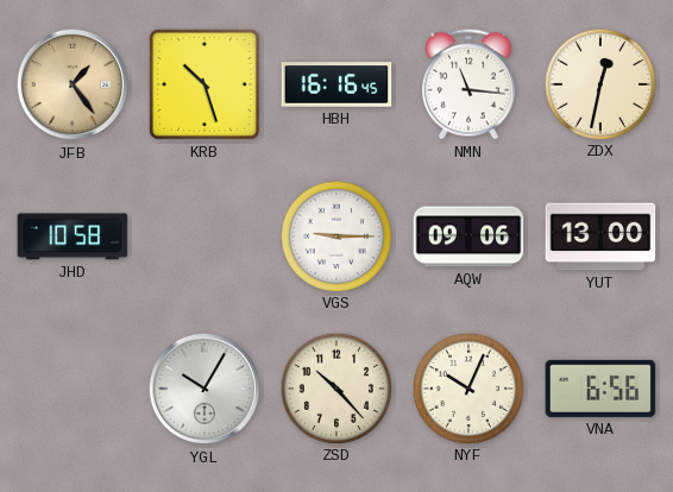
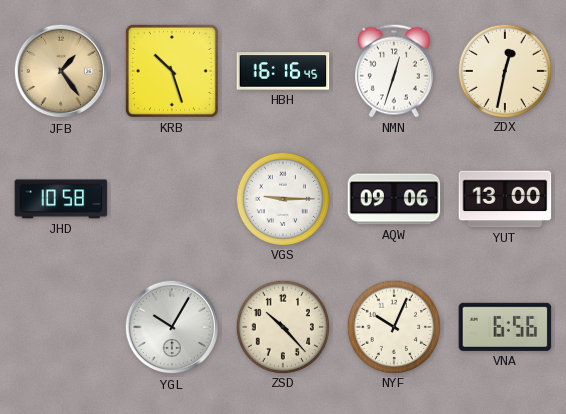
NMN: 11:16 -> 12:33
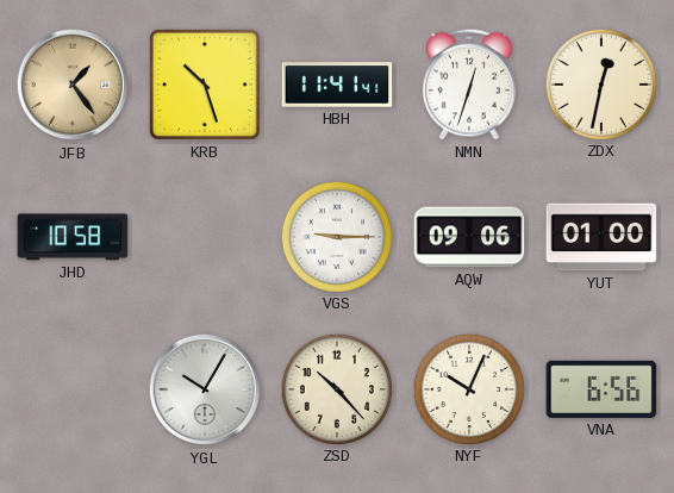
HBH: 16:16 -> 11:41
YUT: 13:00 -> 01:00
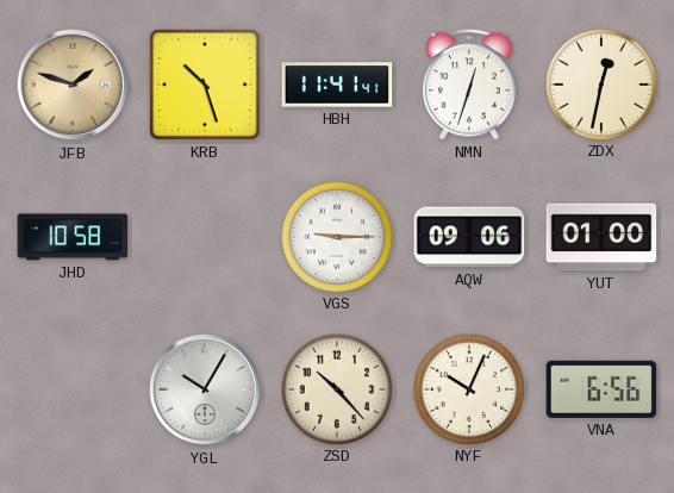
JFB: 1:24 -> 1:48
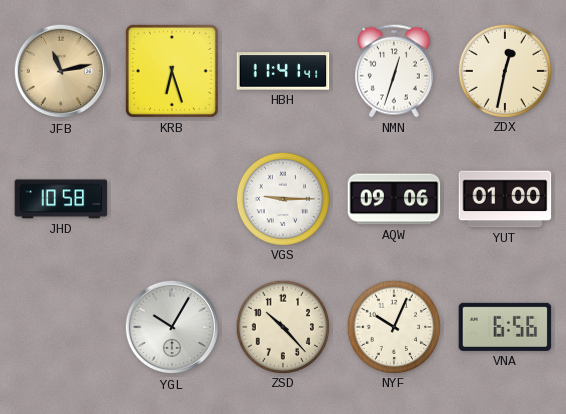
JFB: 1:48 -> 11:13
KRB: 10:27 -> 6:27
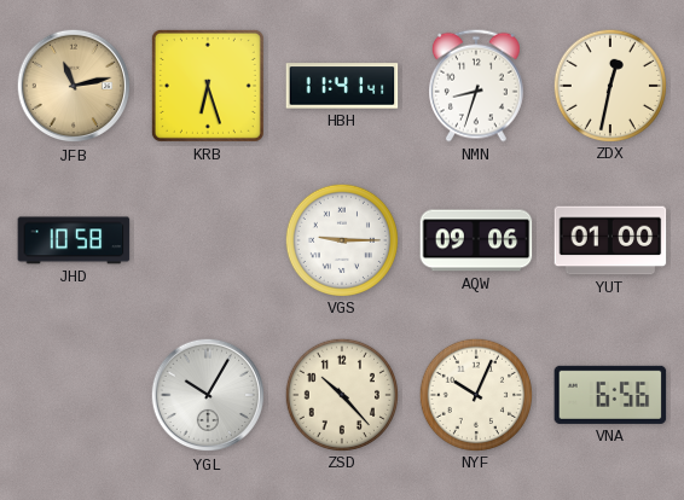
NMN: 12:33 -> 8:33
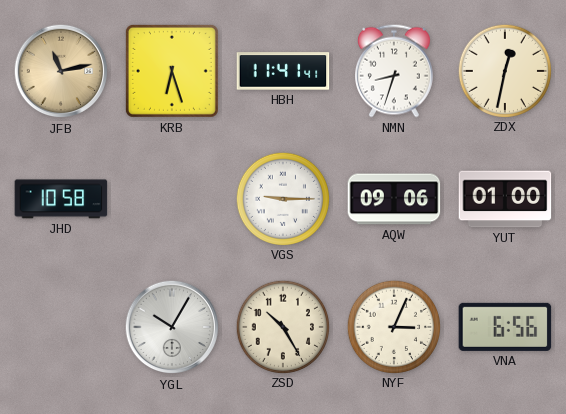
ZSD: 10:23 -> 10:25
NYF: 10:04 -> 3:04
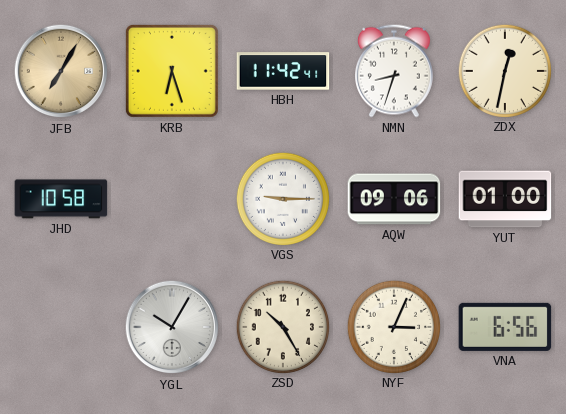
JFB: 11:13 -> 7:05
HBH: 11:41 -> 11:42
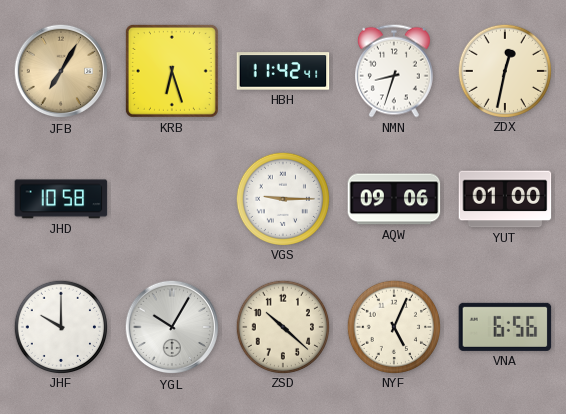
JHF: none -> 10:00
ZSD: 10:25 -> 10:22
NYF: 3:04 -> 5:04
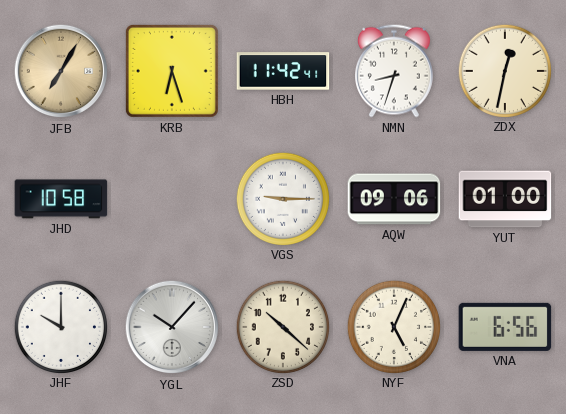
YGL: 10:05 -> 10:07
